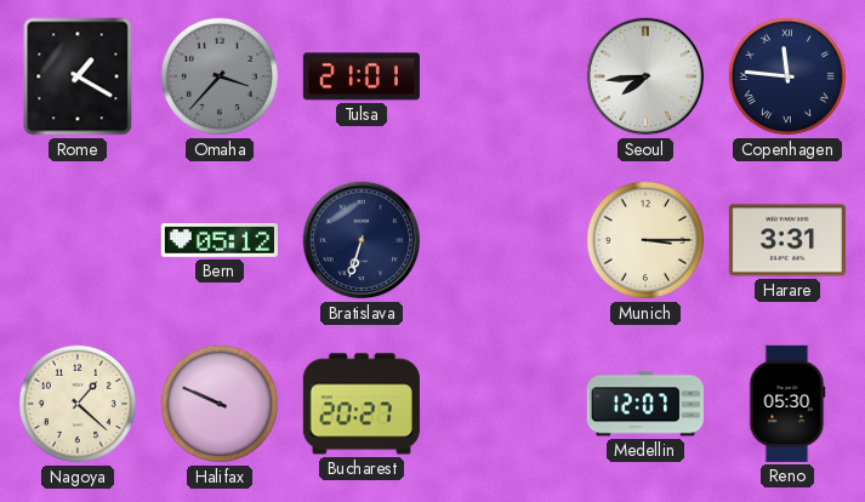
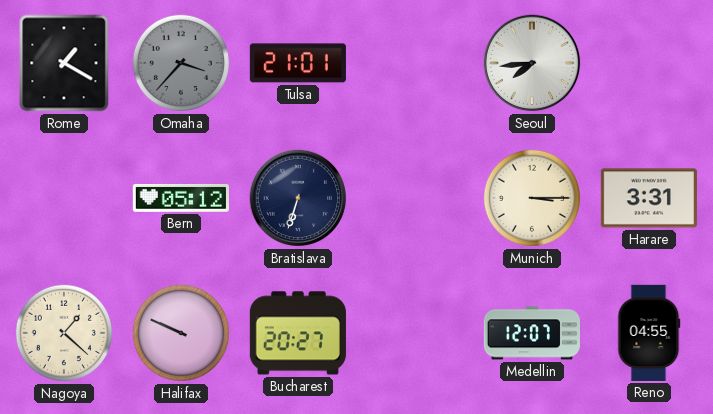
Copenhagen: 11:46 -> none
Reno: 05:30 -> 04:55
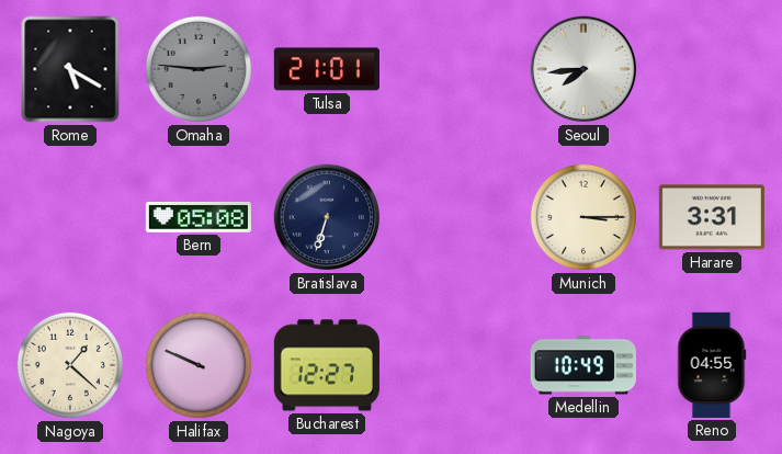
Rome: 1:20 -> 5:20
Omaha: 3:37 -> 2:46
Bern: 05:12 -> 05:08
Bucharest: 20:27 -> 12:27
Medellin: 12:07 -> 10:49
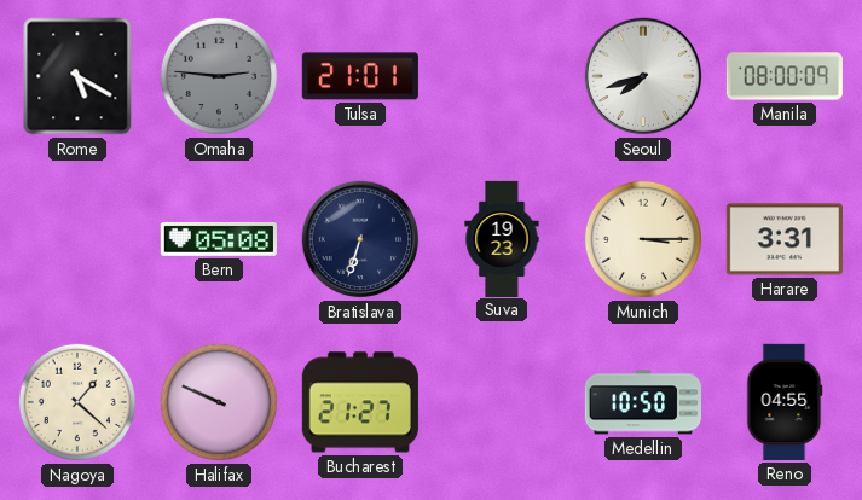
Seoul: 7:44 -> 7:42
Manila: none -> 08:00
Suva: none -> 19:23
Bucharest: 12:27 -> 21:27
Medellin: 10:49 -> 10:50
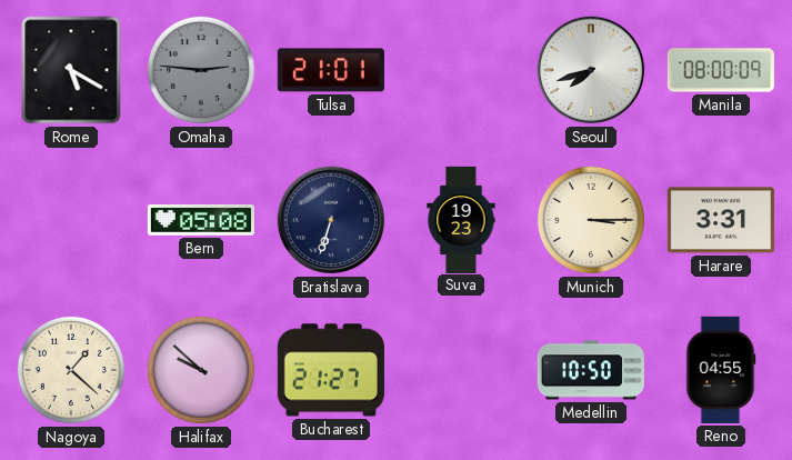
Halifax: 9:49 -> 9:52
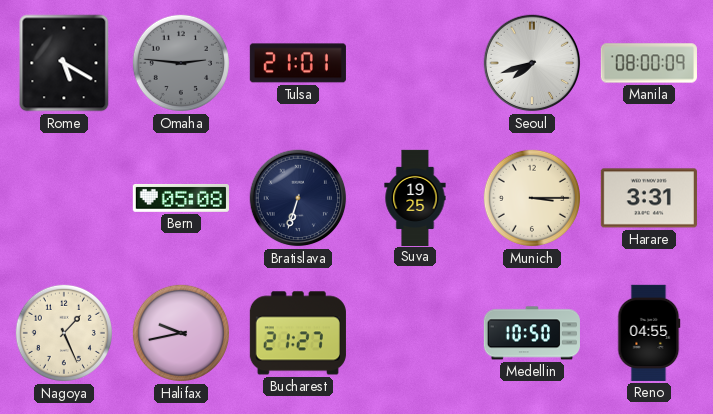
Suva: 19:23 -> 19:25
Nagoya: 1:22 -> 1:26
Halifax: 9:52 -> 9:43
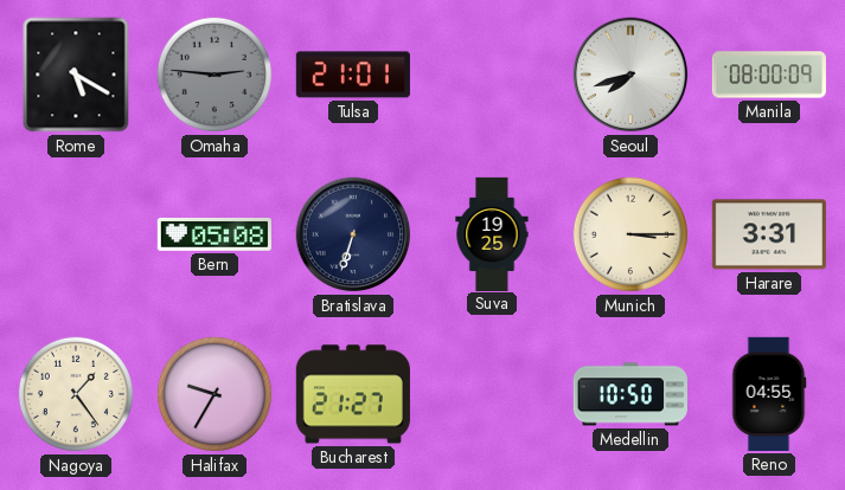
Nagoya: 1:26 -> 1:24
Halifax: 9:43 -> 9:35
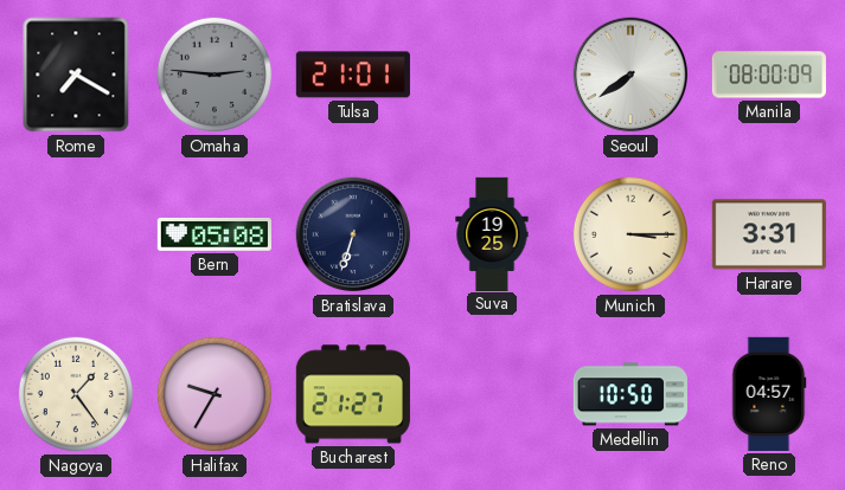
Rome: 5:20 -> 7:20
Seoul: 7:42 -> 7:39
Reno: 04:55 -> 04:57
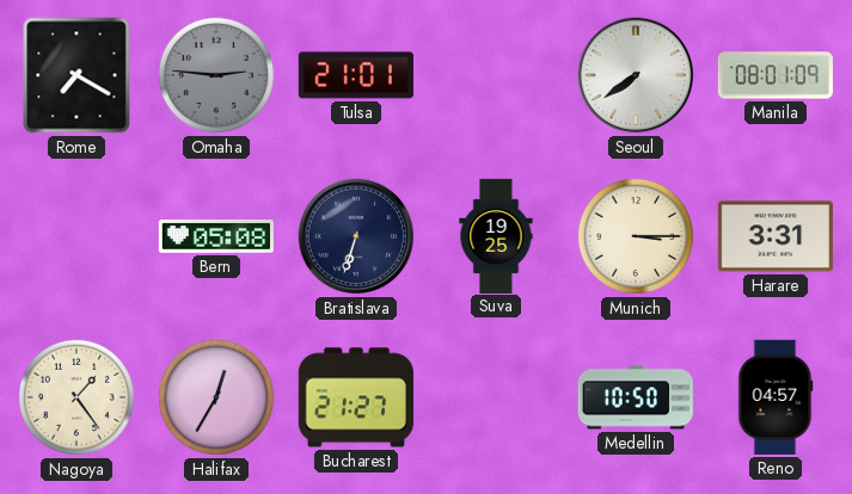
Manila: 08:00 -> 08:01
Halifax: 9:35 -> 12:35
